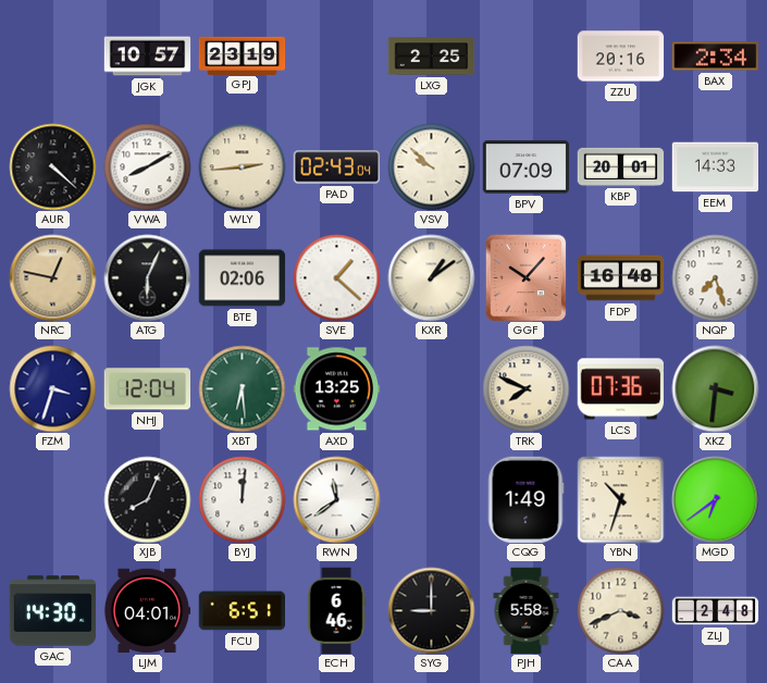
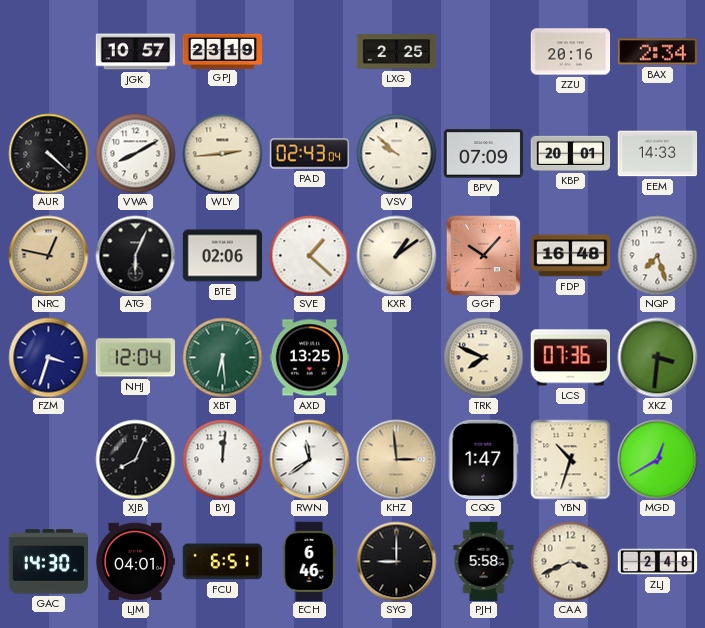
KHZ: none -> 2:59
CQG: 1:49 -> 1:47
MGD: 6:39 -> 12:40
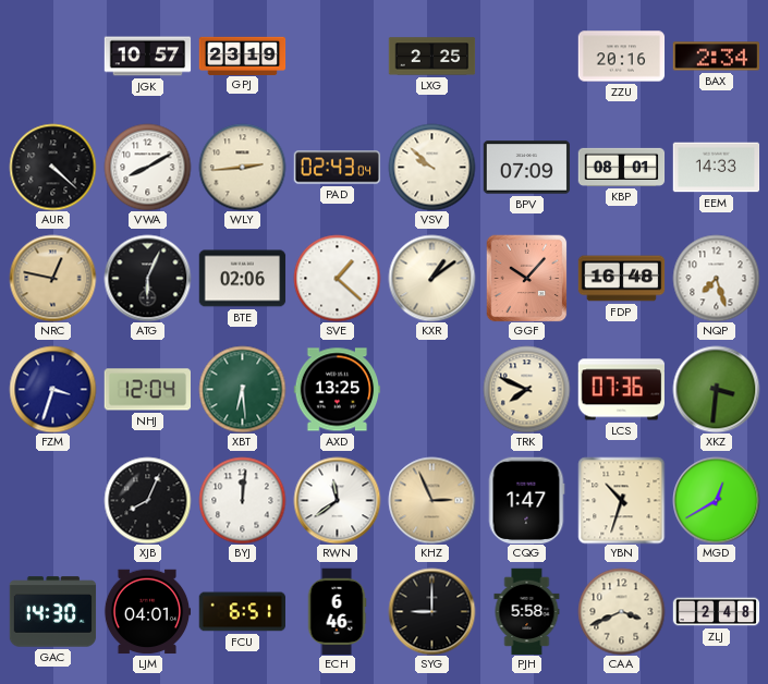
KBP: 20:01 -> 08:01
KHZ: 2:59 -> 2:56
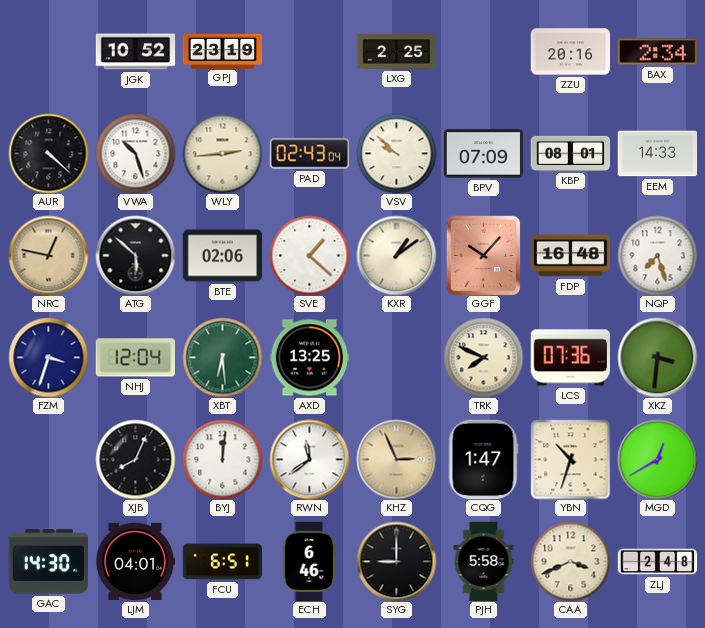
JGK: 10:57 -> 10:52
VWA: 8:10 -> 10:27
ATG: 6:04 -> 5:52
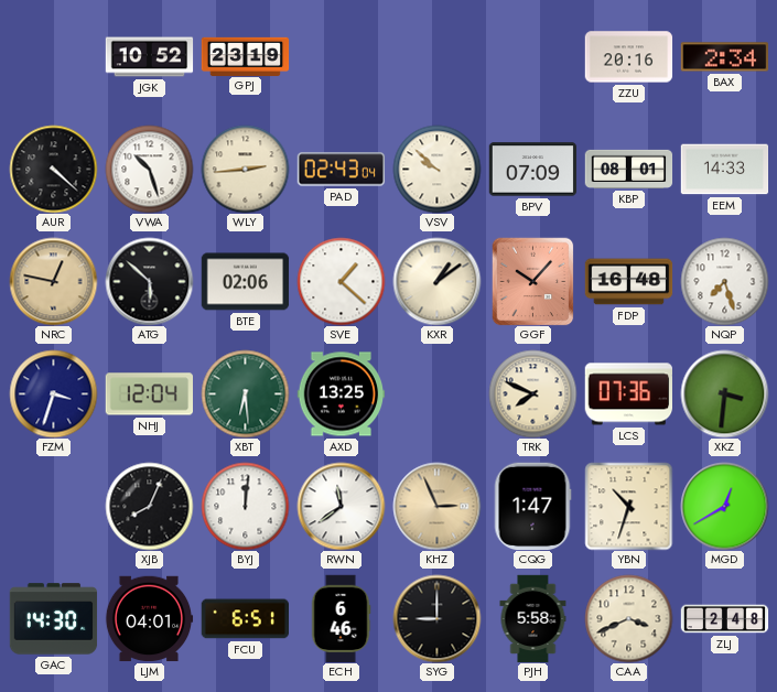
LXG: 2:25 -> none
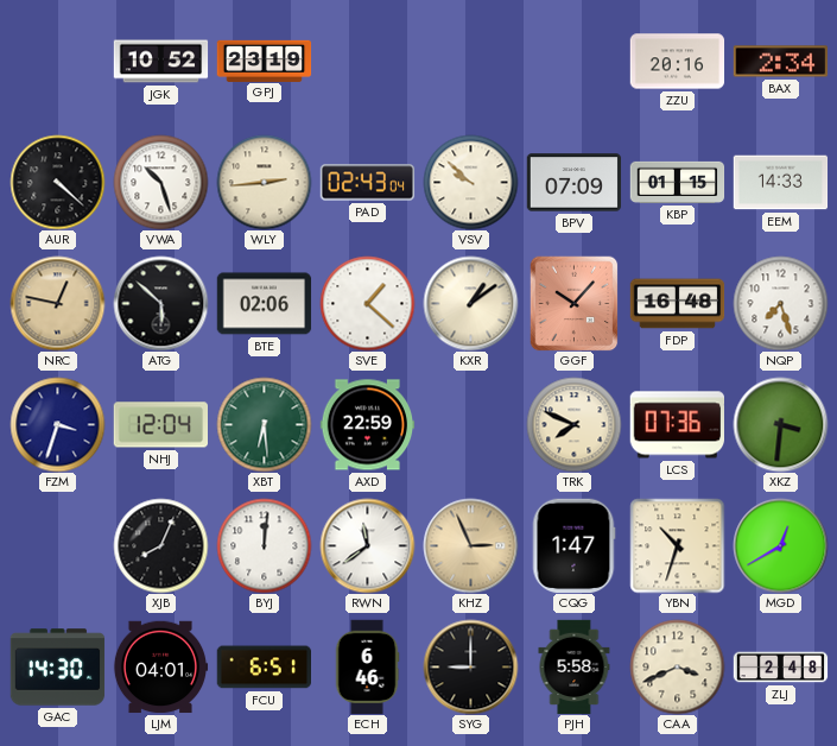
KBP: 08:01 -> 01:15
AXD: 13:25 -> 22:59
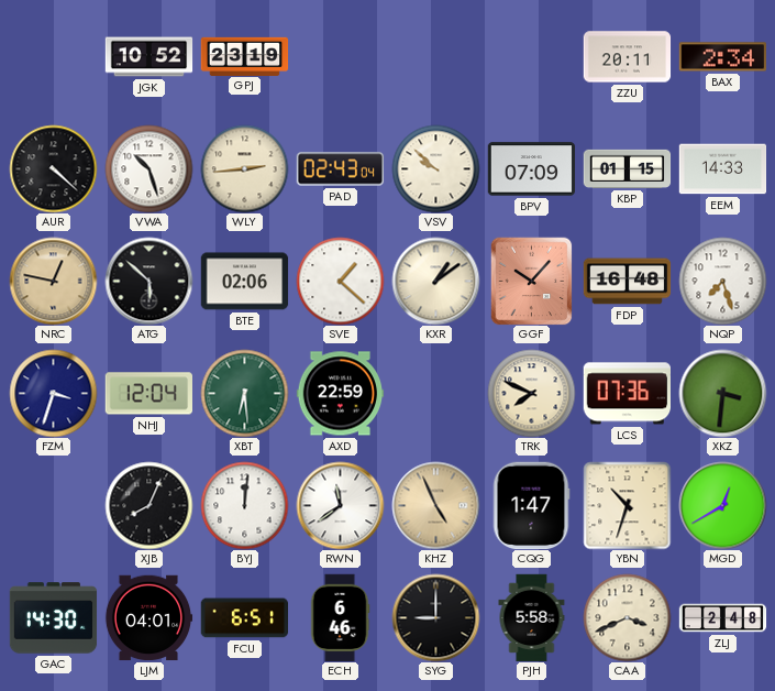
ZZU: 20:16 -> 20:11
KHZ: 2:56 -> 4:56
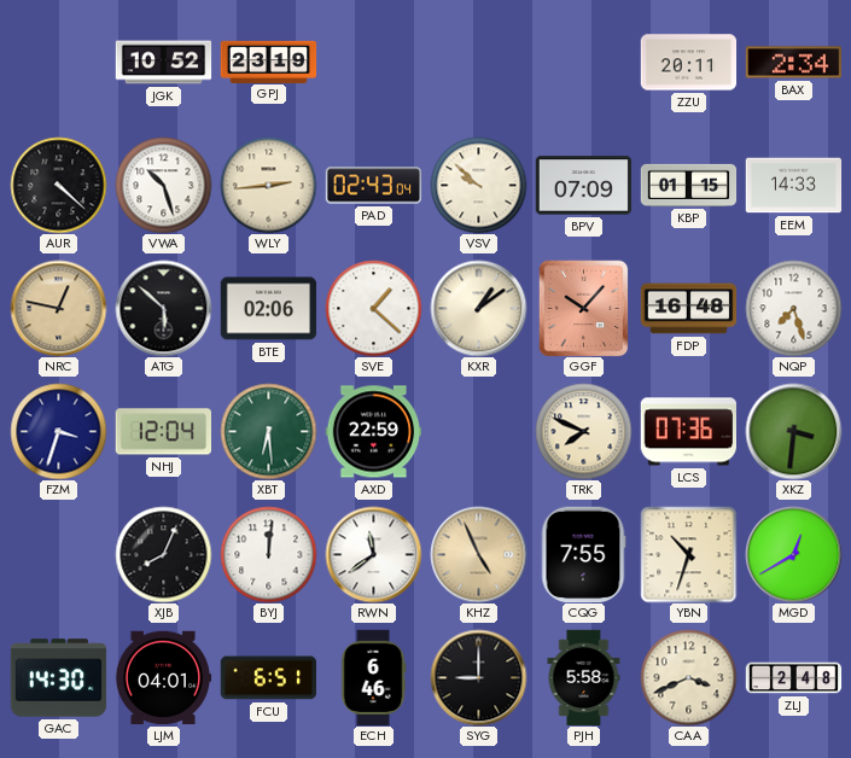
CQG: 1:47 -> 7:55
